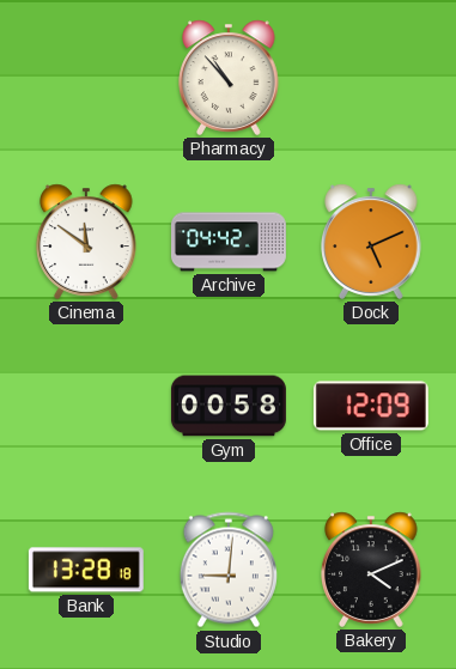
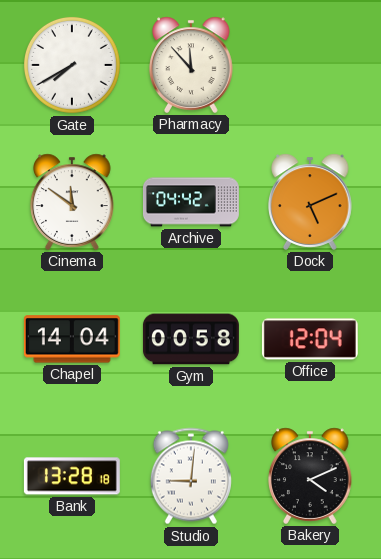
Gate: none -> 7:40
Pharmacy: 10:53 -> 11:53
Chapel: none -> 14:04
Office: 12:09 -> 12:04
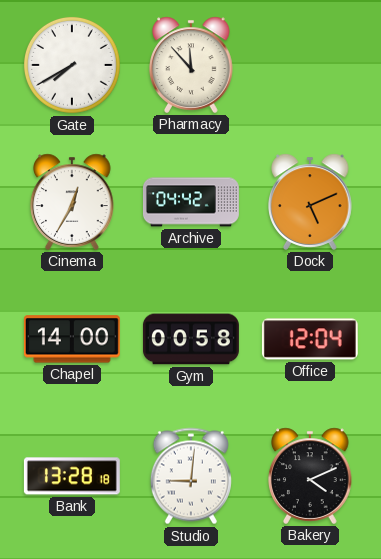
Cinema: 11:51 -> 12:35
Chapel: 14:04 -> 14:00
